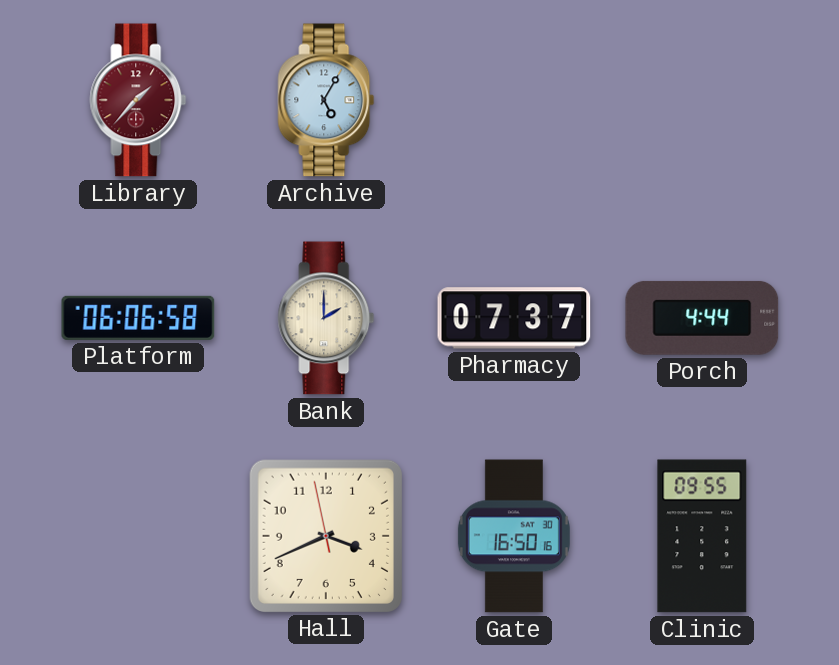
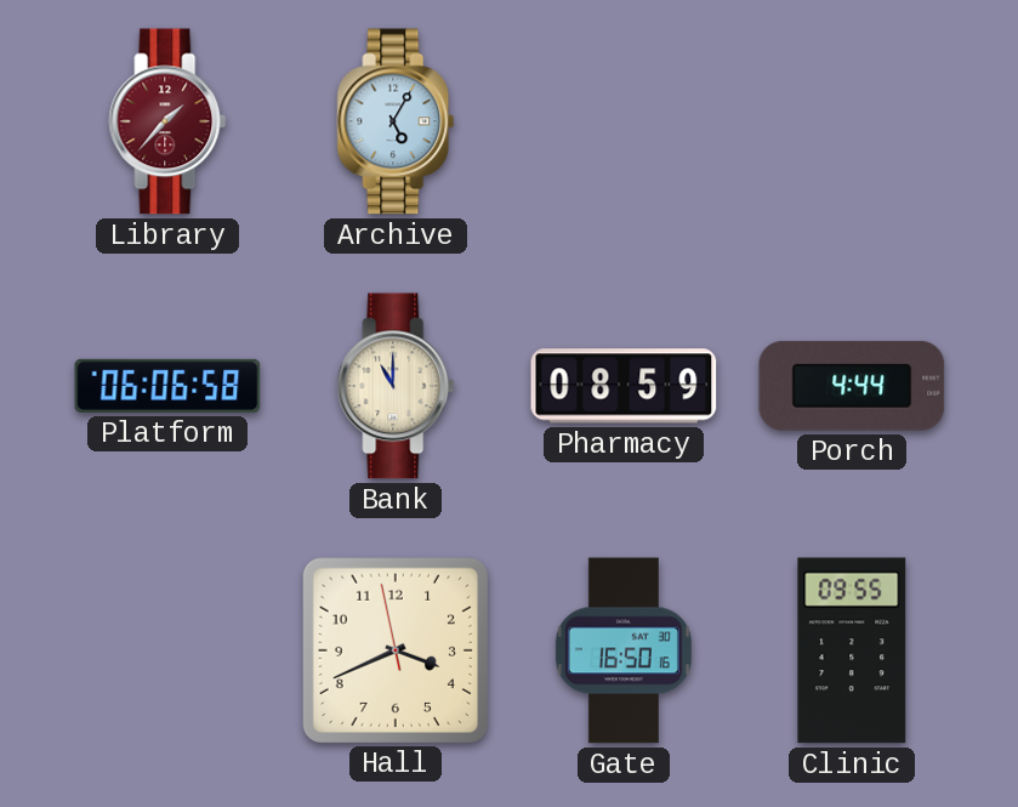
Bank: 2:00 -> 11:00
Pharmacy: 07:37 -> 08:59
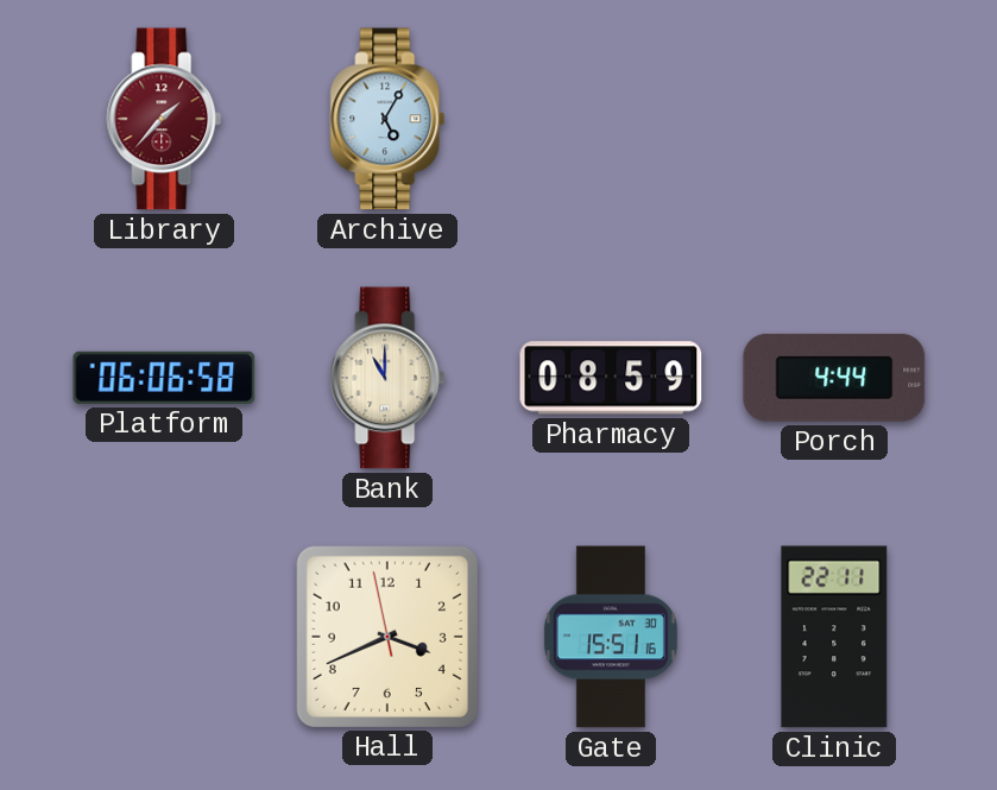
Gate: 16:50 -> 15:51
Clinic: 09:55 -> 22:11
